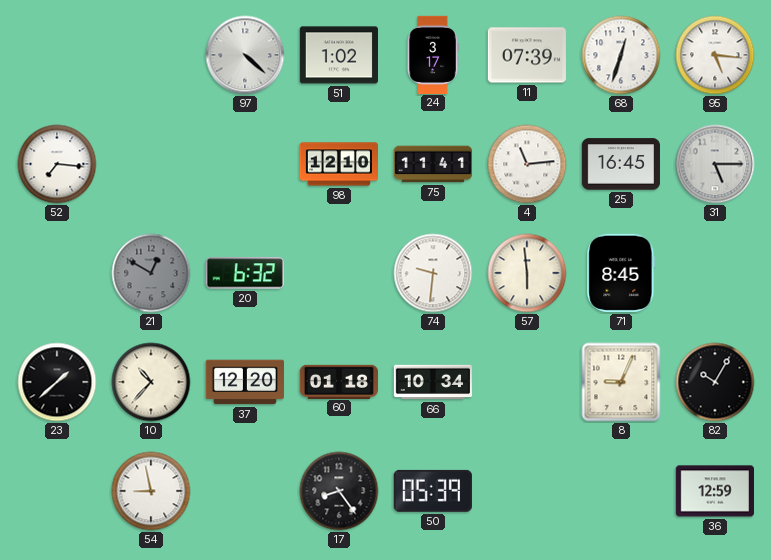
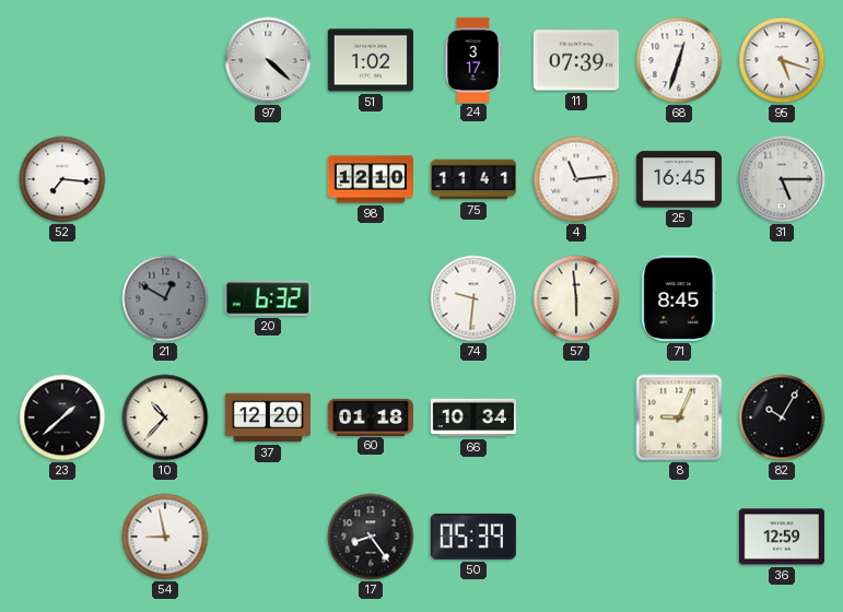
95: 5:16 -> 5:18
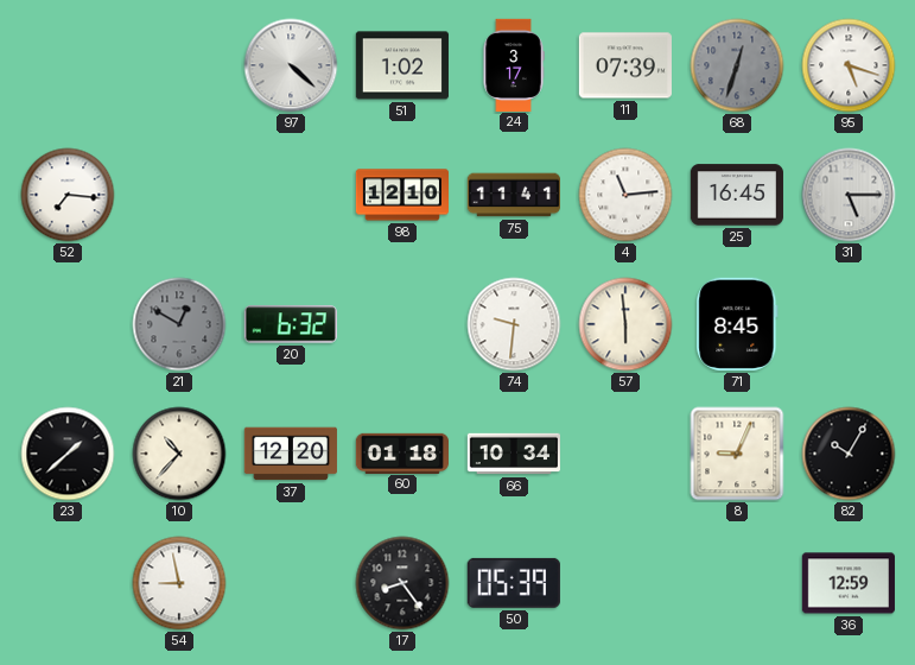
68 dial: white -> grey
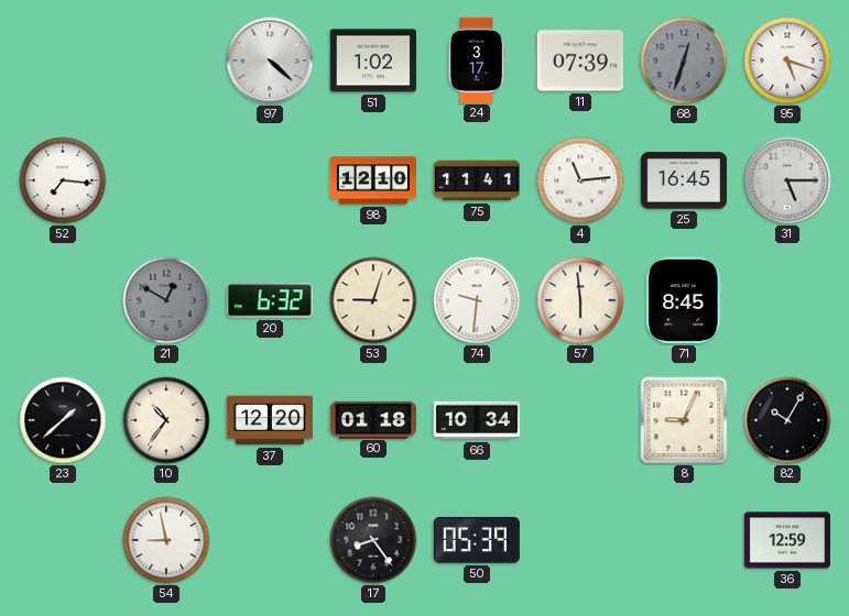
53: none -> 9:03
10: 10:37 -> 10:36
